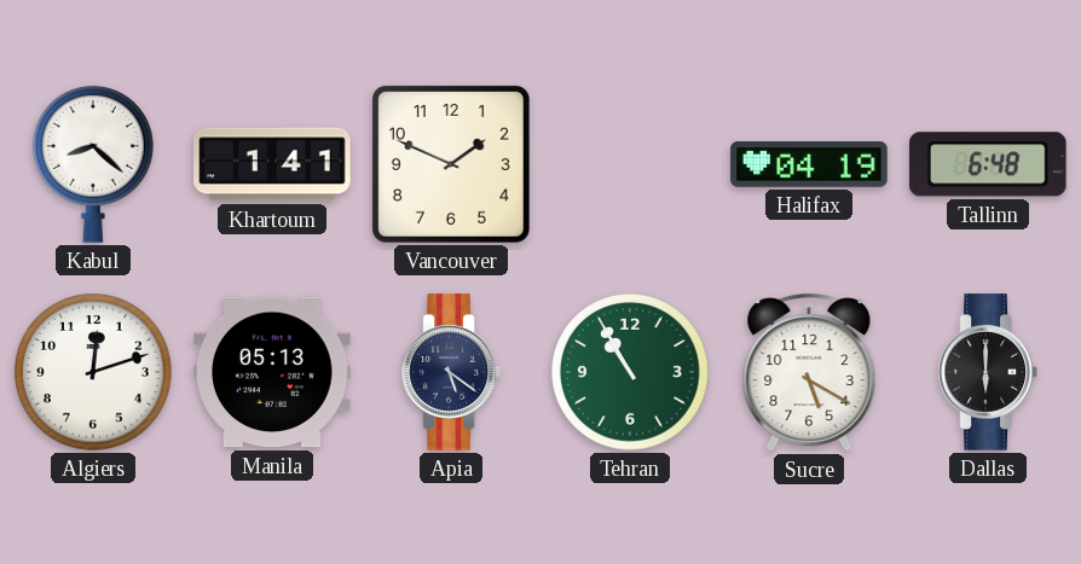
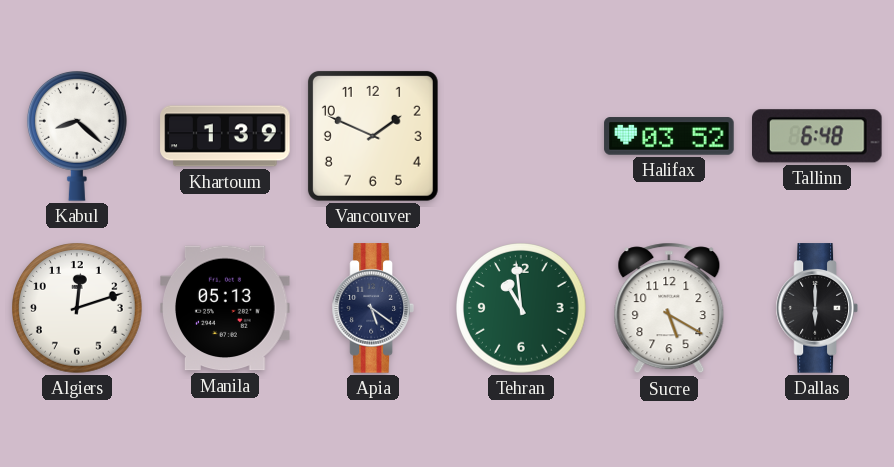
Khartoum: 1:41 -> 1:39
Halifax: 04:19 -> 03:52
Tehran: 10:55 -> 10:59
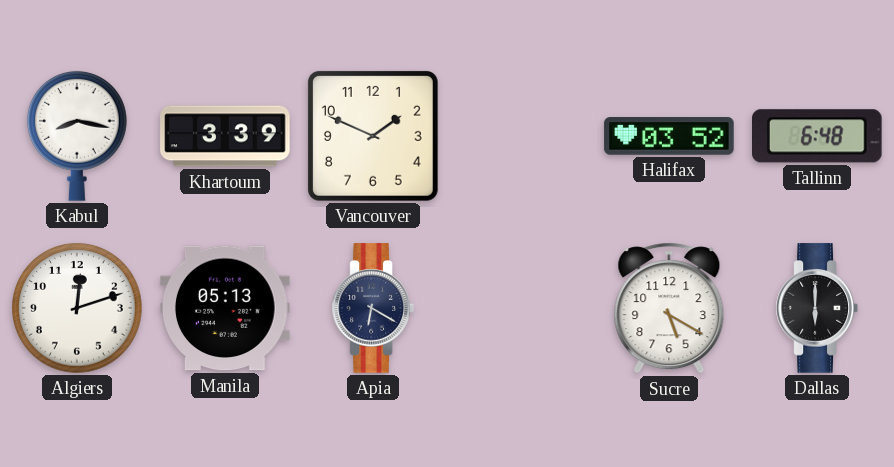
Kabul: 8:22 -> 8:17
Khartoum: 1:39 -> 3:39
Apia: 5:21 -> 6:20
Tehran: 10:59 -> none
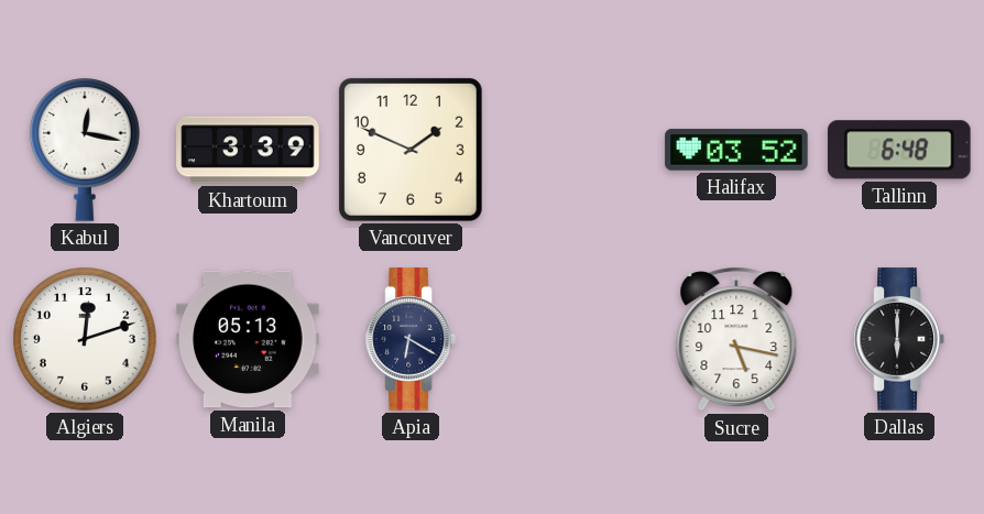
Kabul: 8:17 -> 12:17
Sucre: 5:20 -> 5:17
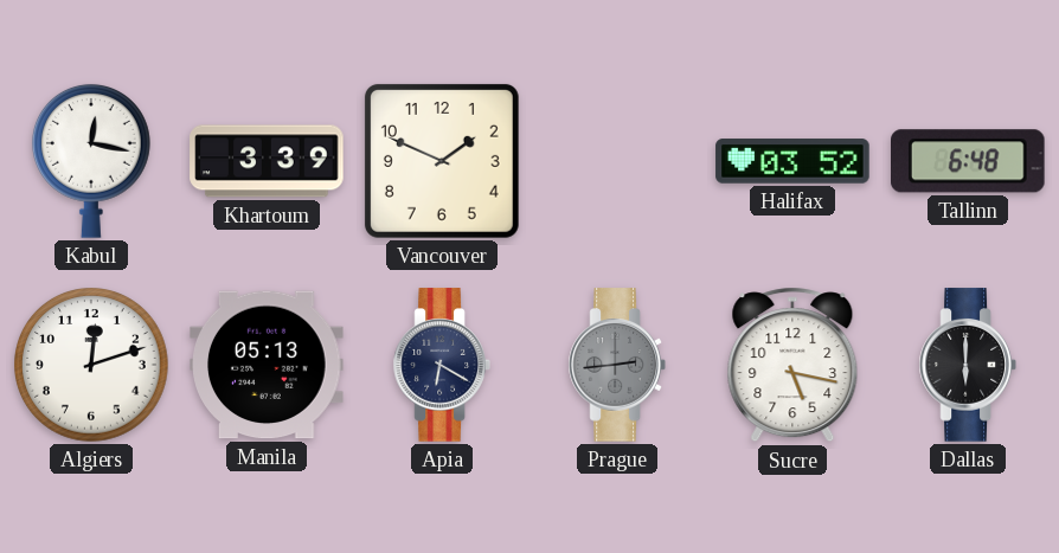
Prague: none -> 2:44
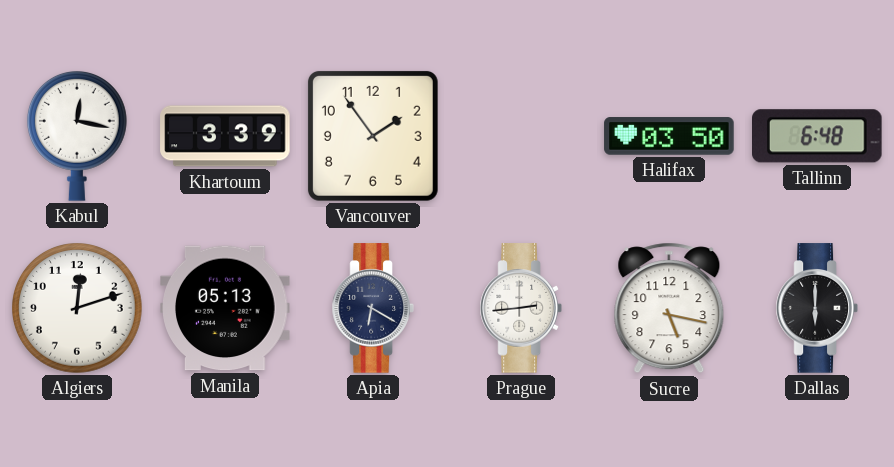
Vancouver: 1:49 -> 1:54
Halifax: 03:52 -> 03:50
Prague dial: grey -> white
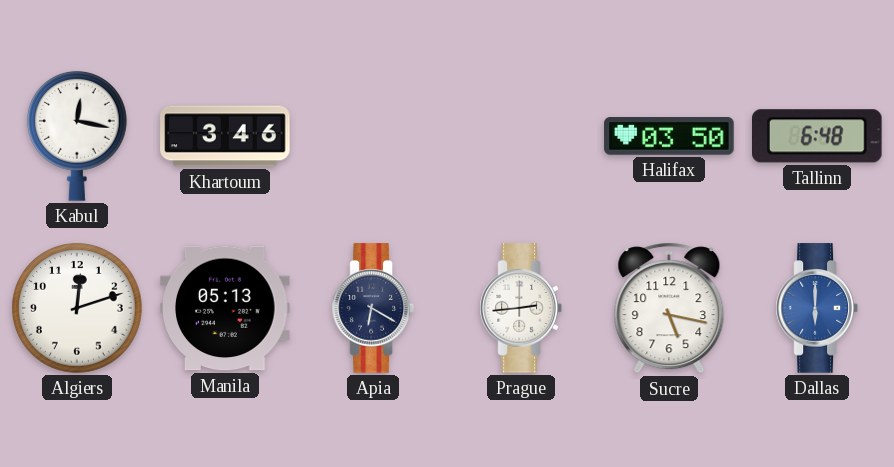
Khartoum: 3:39 -> 3:46
Vancouver: 1:54 -> none
Dallas dial: black -> blue
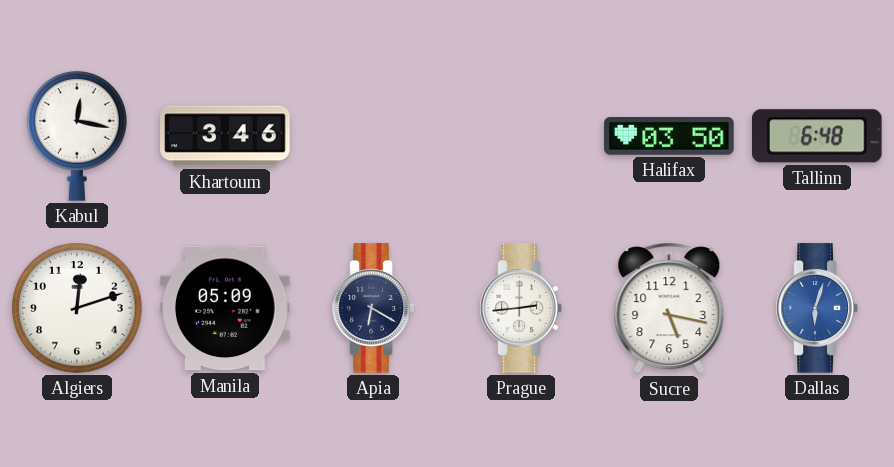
Manila: 05:13 -> 05:09
Dallas: 6:00 -> 6:03
